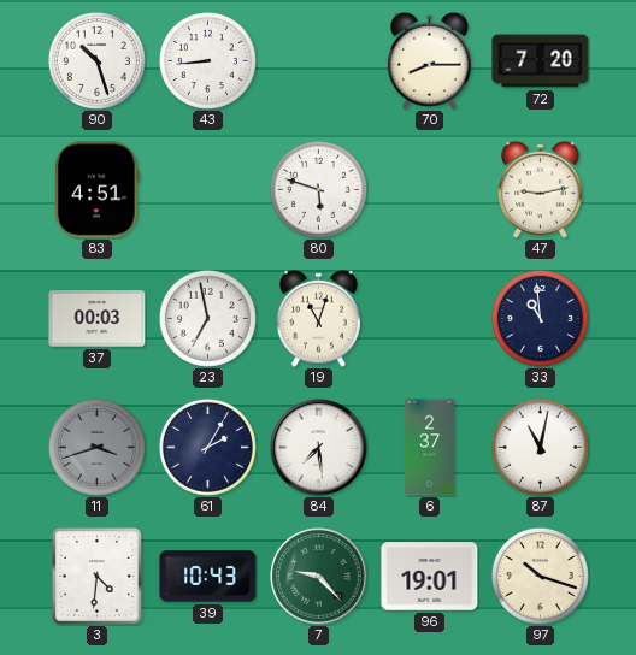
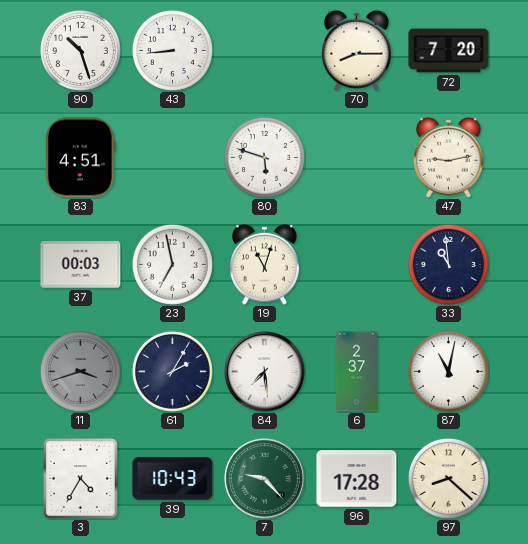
3: 4:31 -> 4:35
96: 19:01 -> 17:28
97: 10:18 -> 8:22
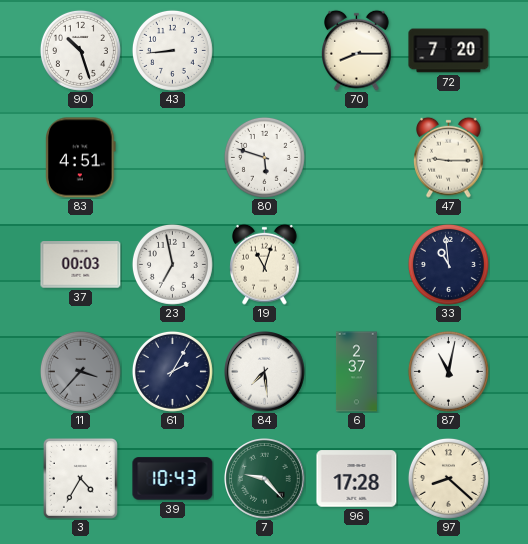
47: 9:13 -> 9:15
11: 3:42 -> 3:37
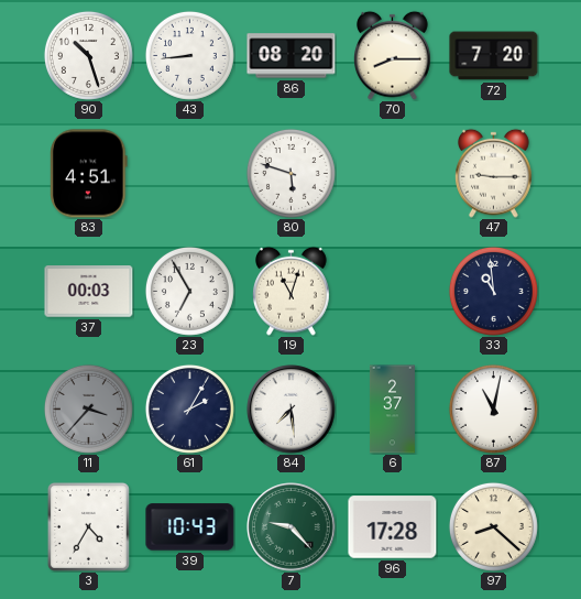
86: none -> 08:20
23: 6:58 -> 6:55
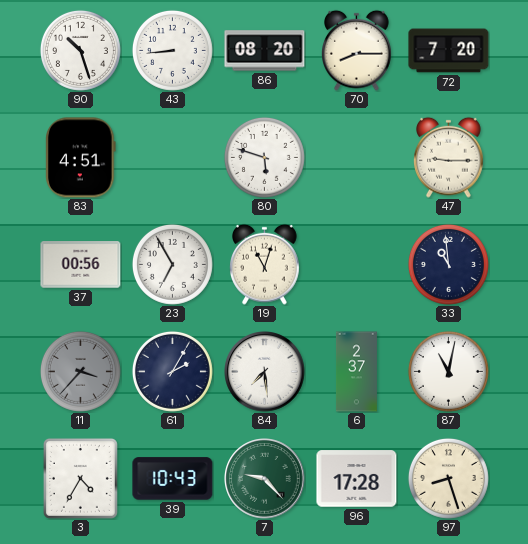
37: 00:03 -> 00:56
97: 8:22 -> 8:27
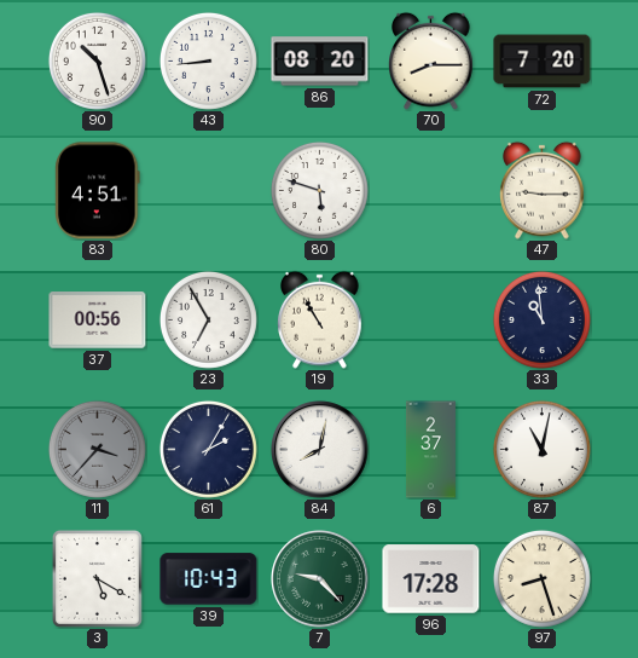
19: 11:03 -> 10:55
84: 7:29 -> 8:02
3: 4:35 -> 5:20
